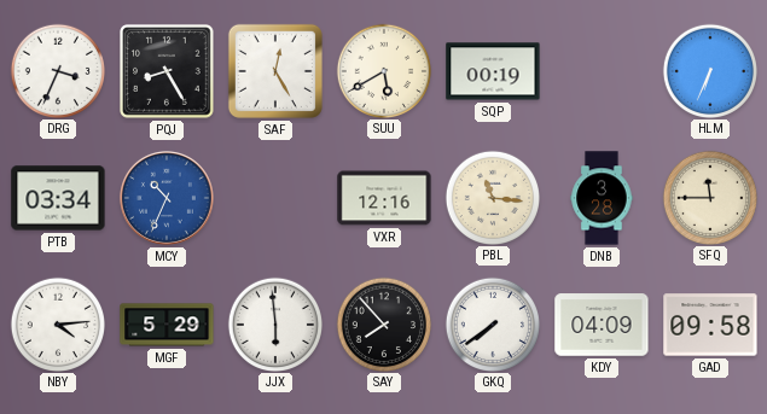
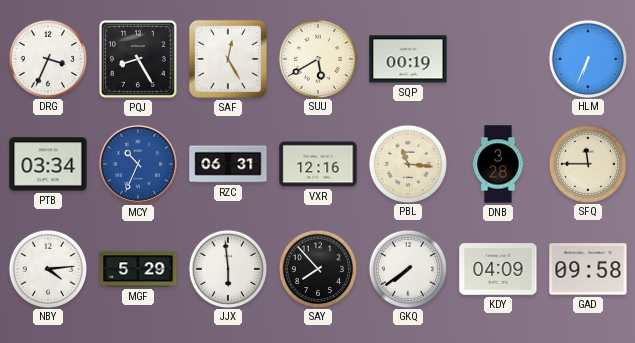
RZC: none -> 06:31
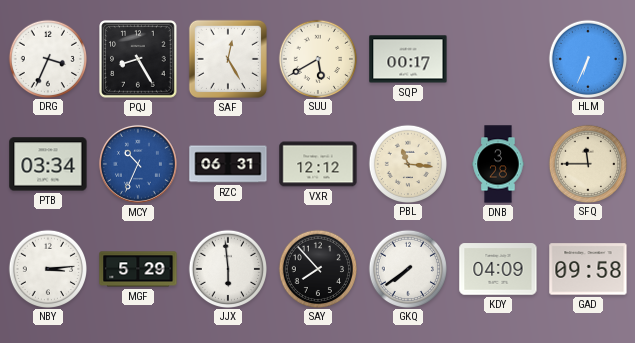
SQP: 00:19 -> 00:17
VXR: 12:16 -> 12:12
NBY: 4:14 -> 3:14
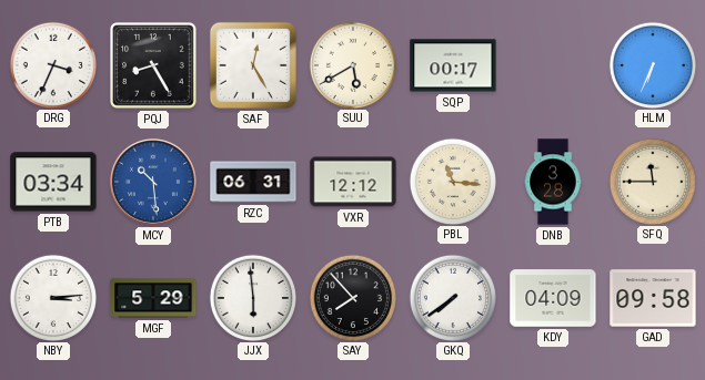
MCY: 10:34 -> 10:29
